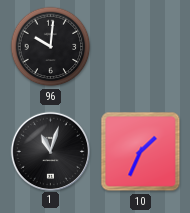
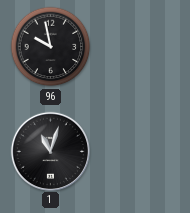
96: 10:01 -> 9:58
10: 1:34 -> none
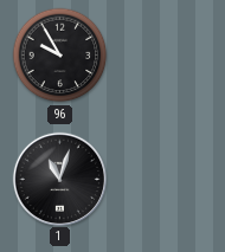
96: 9:58 -> 9:55
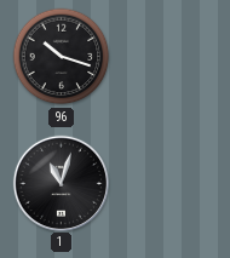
96: 9:55 -> 10:18
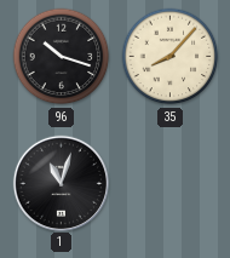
35: none -> 8:07
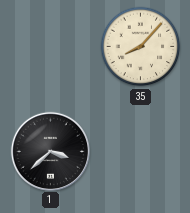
96: 10:18 -> none
1: 11:03 -> 3:38
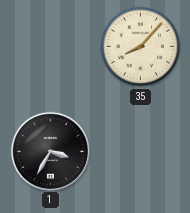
1: 3:38 -> 3:35
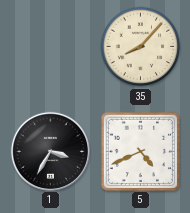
5: none -> 4:41
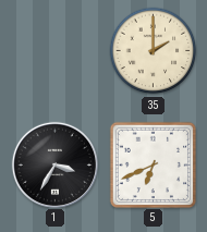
35: 8:07 -> 2:00
5: 4:41 -> 6:41
